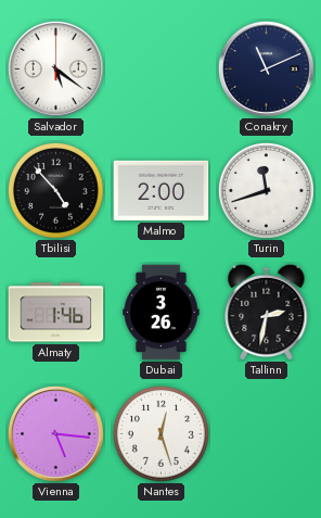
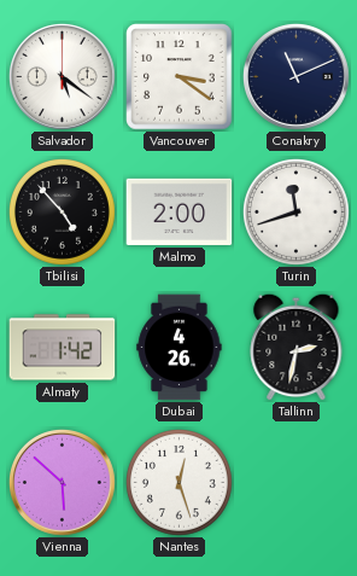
Vancouver: none -> 3:21
Almaty: 1:46 -> 1:42
Dubai: 3:26 -> 4:26
Vienna: 5:16 -> 5:52
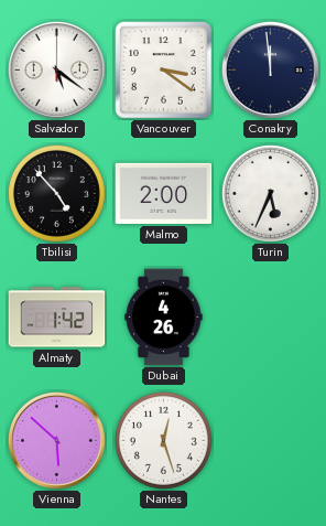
Conakry: 11:11 -> 11:59
Turin: 11:42 -> 5:34
Tallinn: 2:32 -> none
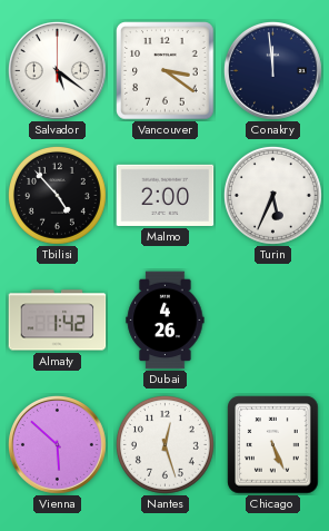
Chicago: none -> 5:26
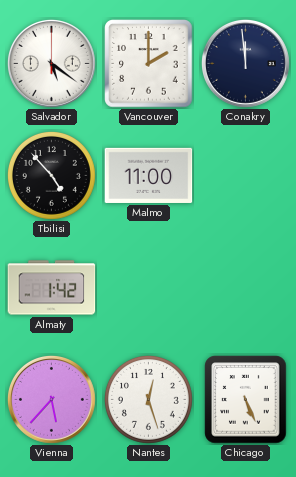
Vancouver: 3:21 -> 2:00
Malmo: 2:00 -> 11:00
Turin: 5:34 -> none
Dubai: 4:26 -> none
Vienna: 5:52 -> 5:37
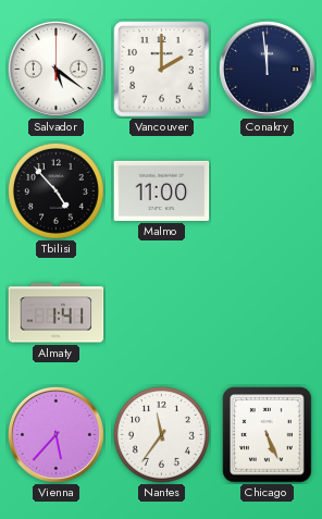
Almaty: 1:42 -> 1:41
Nantes: 12:27 -> 11:36
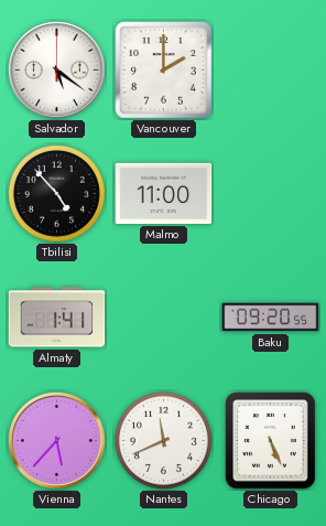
Conakry: 11:59 -> none
Baku: none -> 09:20
Nantes: 11:36 -> 11:41
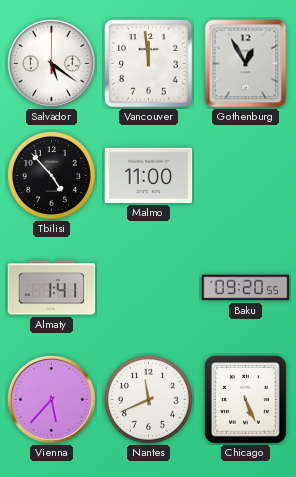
Vancouver: 2:00 -> 11:59
Gothenburg: none -> 12:55
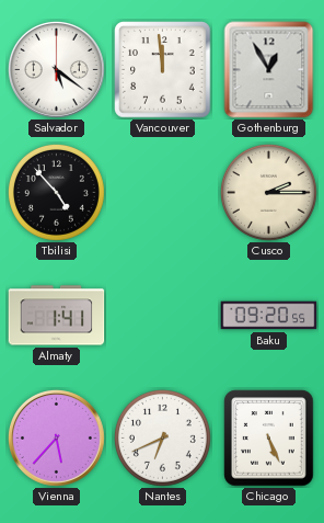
Malmo: 11:00 -> none
Cusco: none -> 2:15
Nantes: 11:41 -> 6:41
